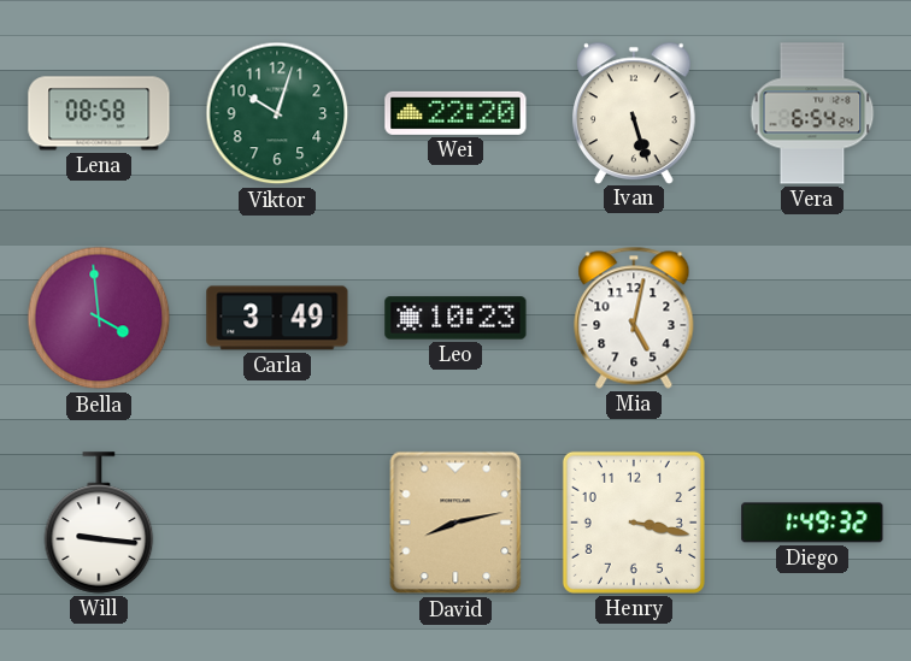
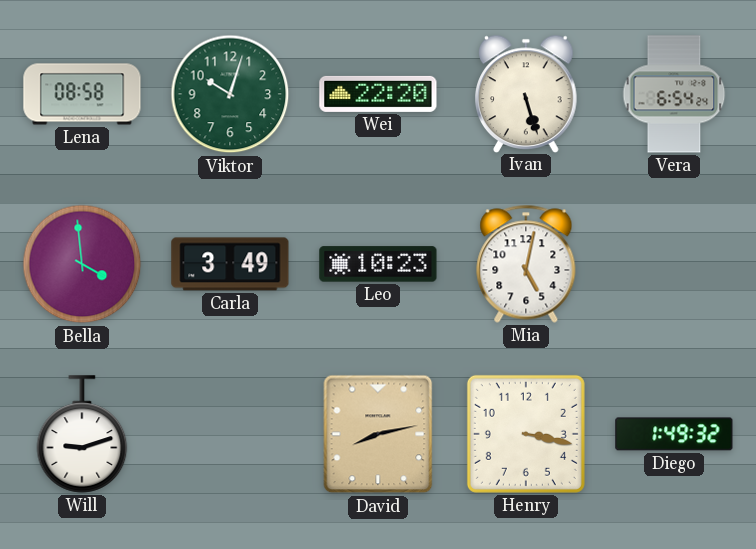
Will: 9:16 -> 9:12
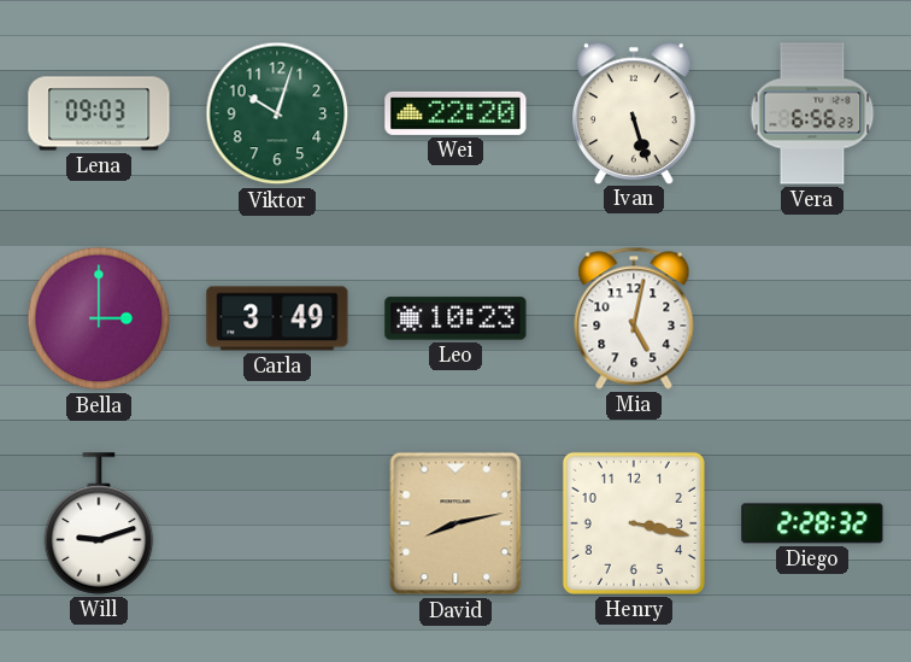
Lena: 08:58 -> 09:03
Vera: 6:54 -> 6:56
Bella: 3:59 -> 3:00
Diego: 1:49 -> 2:28
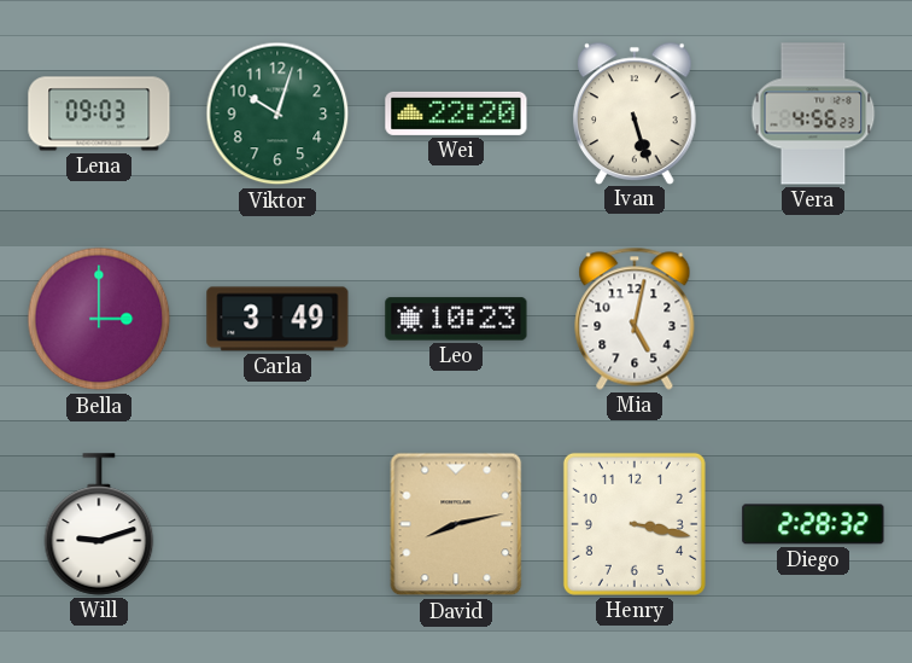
Vera: 6:56 -> 4:56
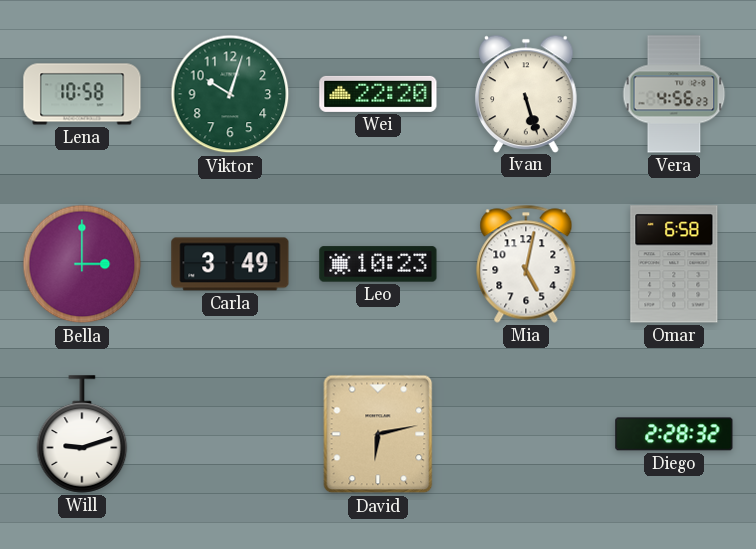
Lena: 09:03 -> 10:58
Omar: none -> 6:58
David: 8:13 -> 6:13
Henry: 3:17 -> none
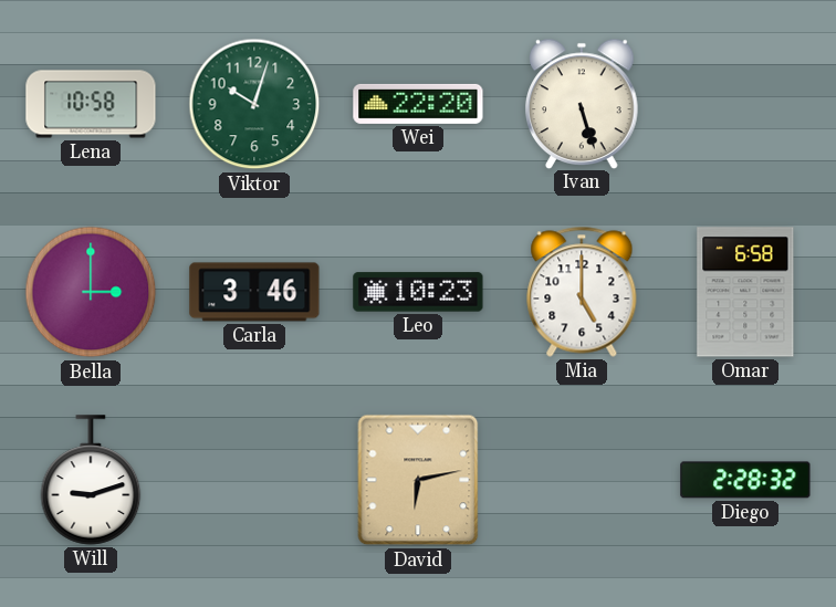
Vera: 4:56 -> none
Carla: 3:49 -> 3:46
Mia: 5:02 -> 5:00
